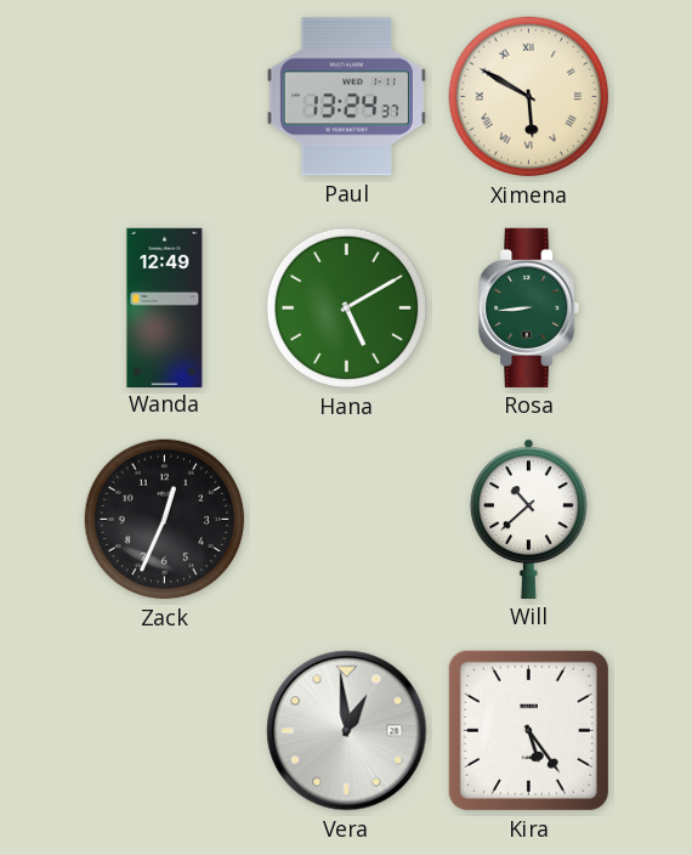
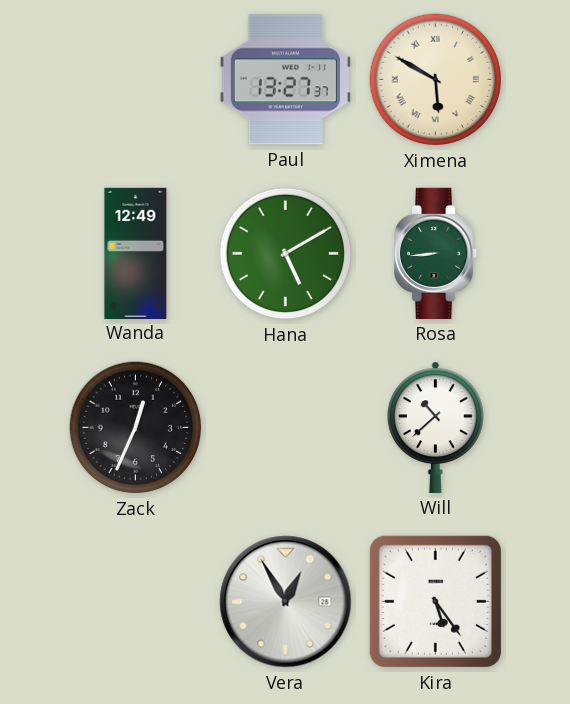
Paul: 13:24 -> 13:27
Vera: 12:59 -> 12:55
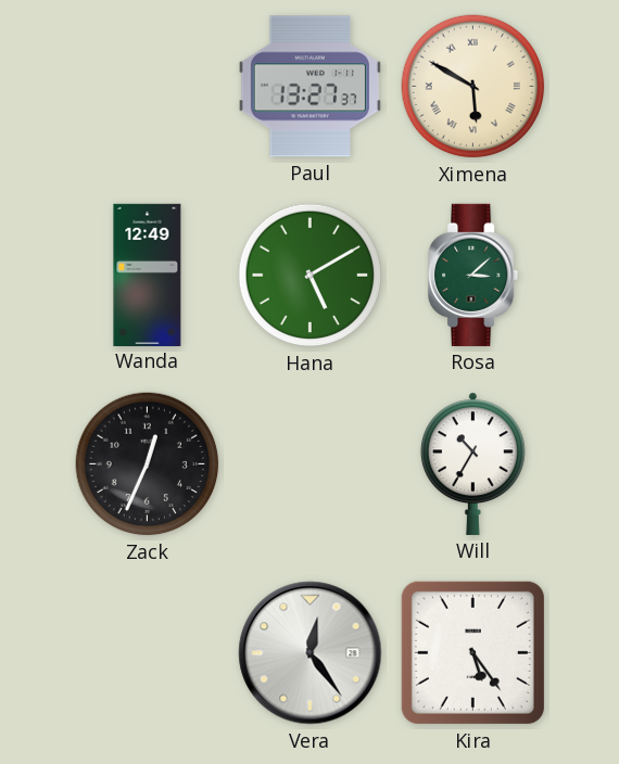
Rosa: 8:44 -> 3:08
Will: 10:38 -> 10:35
Vera: 12:55 -> 12:24
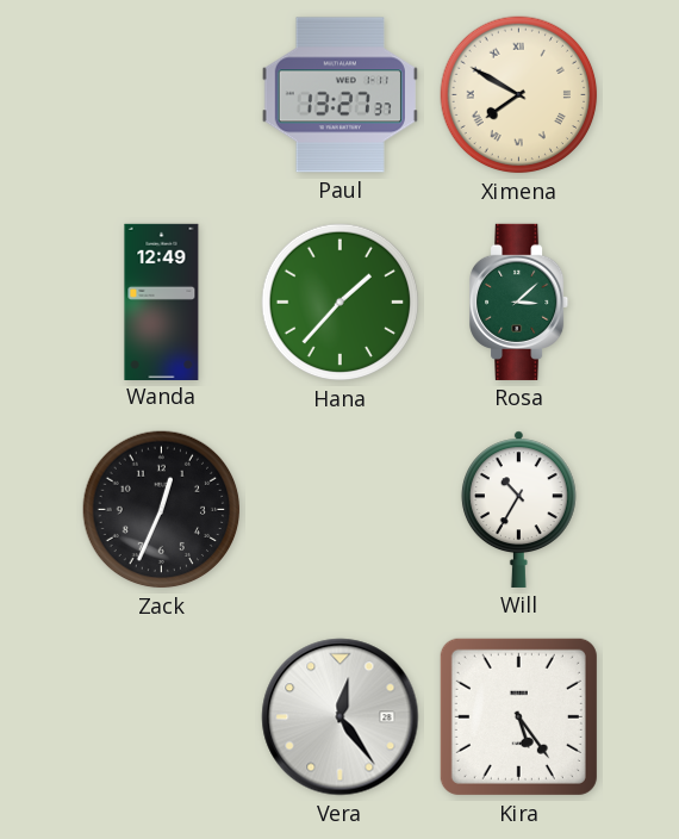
Ximena: 5:50 -> 7:50
Hana: 5:10 -> 1:37
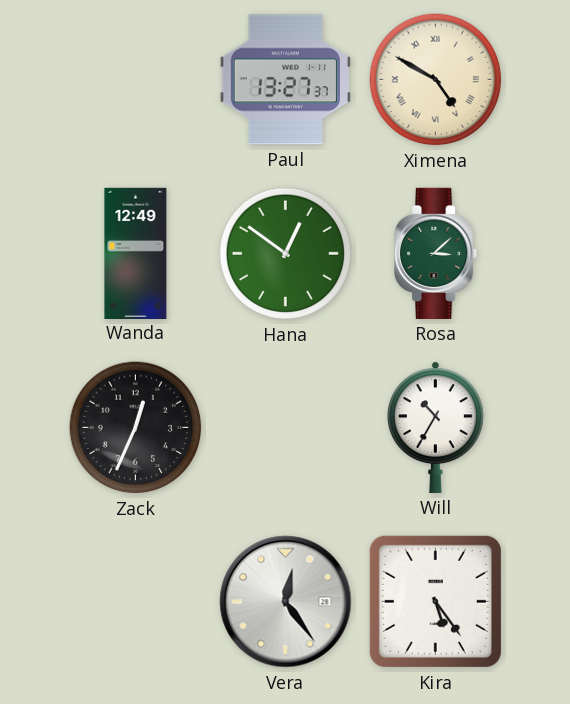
Ximena: 7:50 -> 4:50
Hana: 1:37 -> 12:51
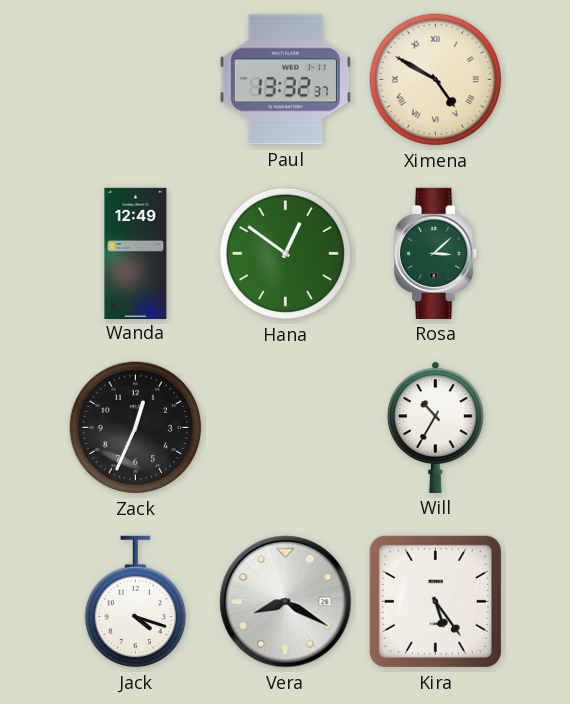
Paul: 13:27 -> 13:32
Jack: none -> 4:18
Vera: 12:24 -> 8:20
